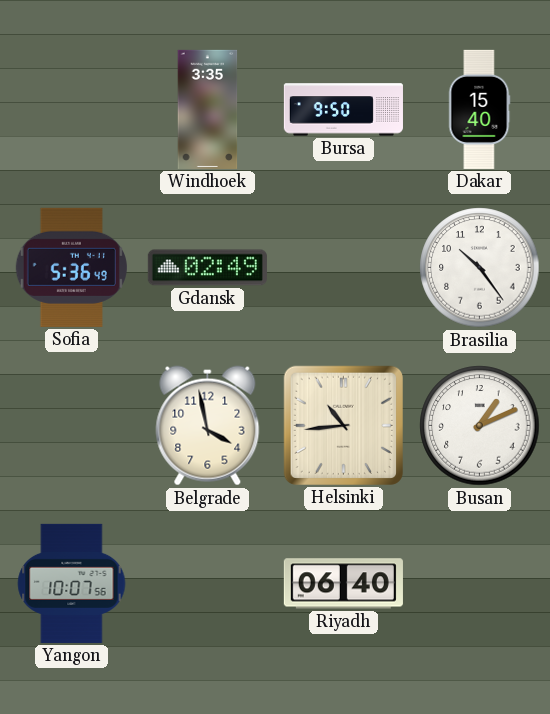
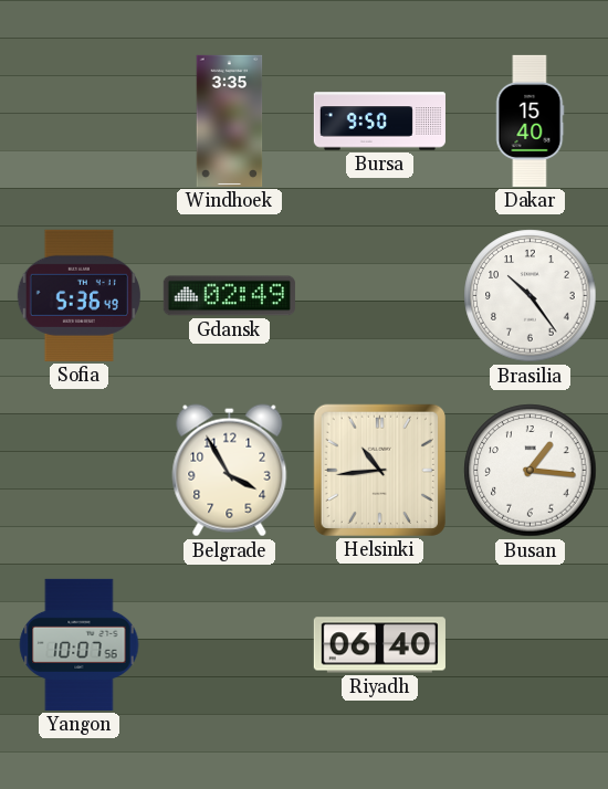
Belgrade: 3:58 -> 3:55
Busan: 1:11 -> 1:16
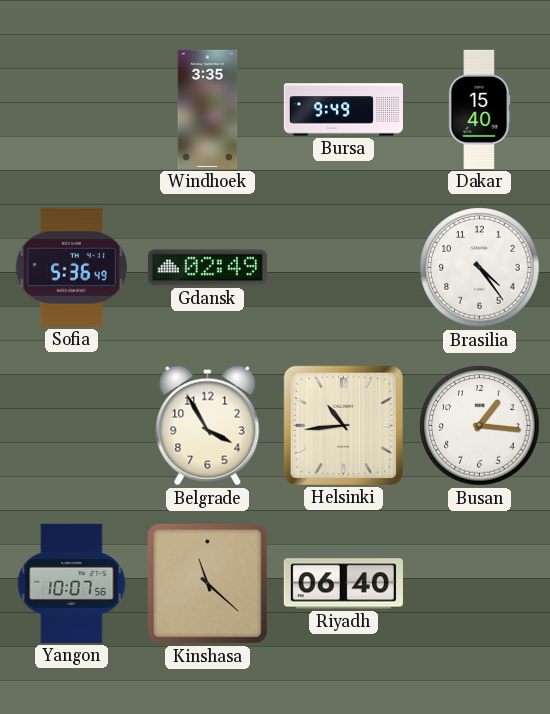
Bursa: 9:50 -> 9:49
Brasilia: 10:24 -> 4:24
Kinshasa: none -> 11:22
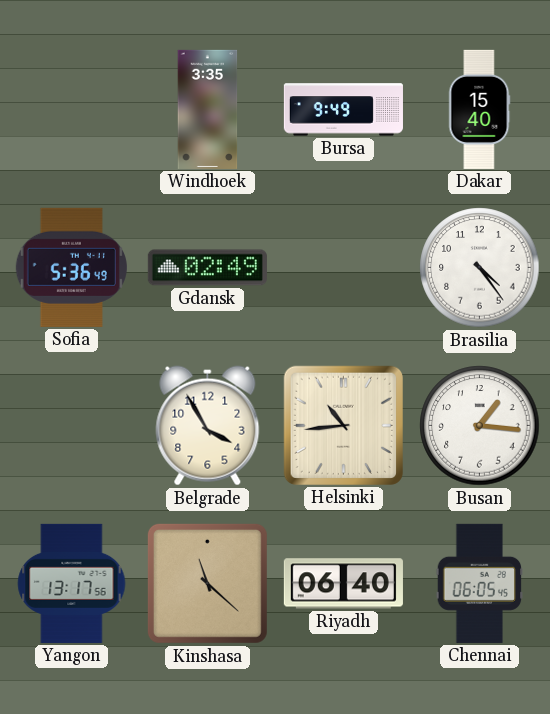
Yangon: 10:07 -> 13:17
Chennai: none -> 06:05
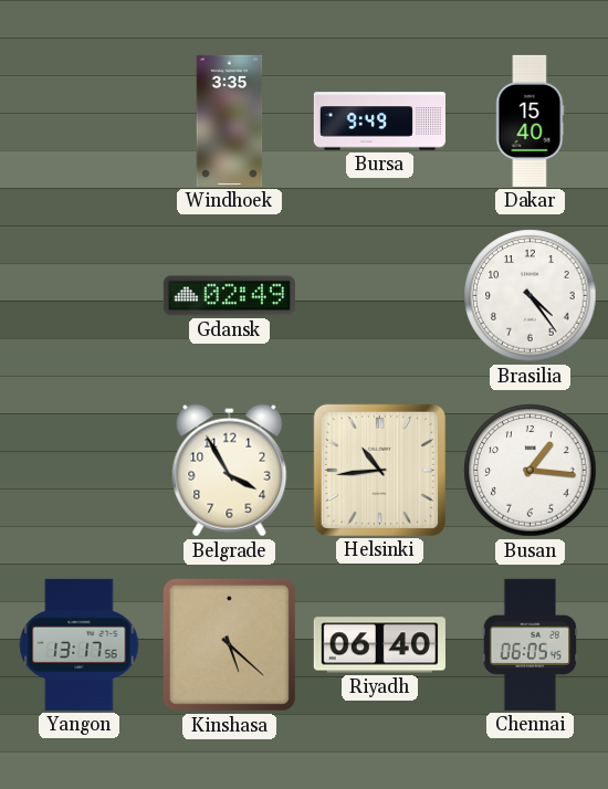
Sofia: 5:36 -> none
Kinshasa: 11:22 -> 5:22
